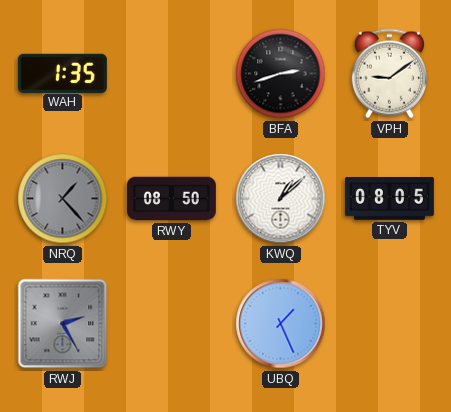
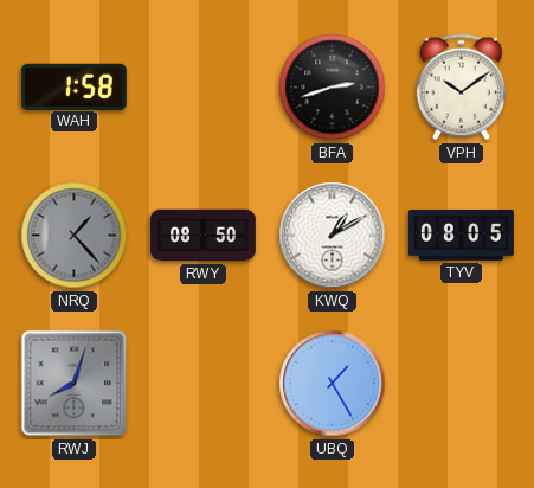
WAH: 1:35 -> 1:58
VPH: 9:09 -> 10:09
KWQ: 1:08 -> 1:10
RWJ: 2:25 -> 8:03
UBQ: 1:26 -> 1:25
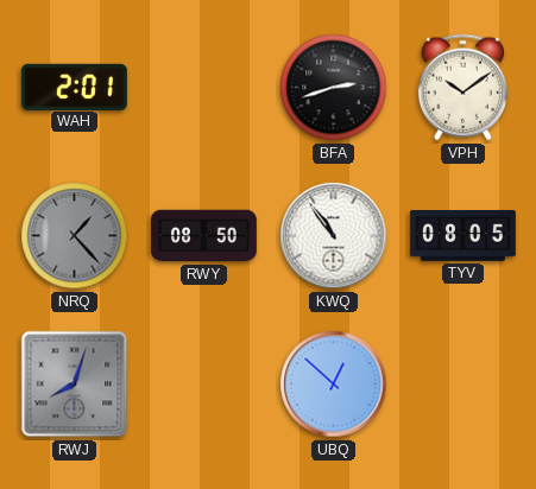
WAH: 1:58 -> 2:01
KWQ: 1:10 -> 10:54
UBQ: 1:25 -> 12:52
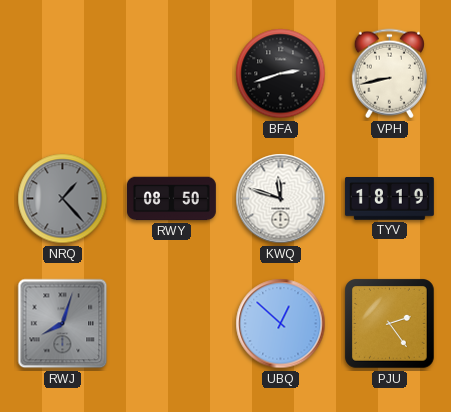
WAH: 2:01 -> none
VPH: 10:09 -> 8:43
KWQ: 10:54 -> 11:48
TYV: 08:05 -> 18:19
PJU: none -> 2:24
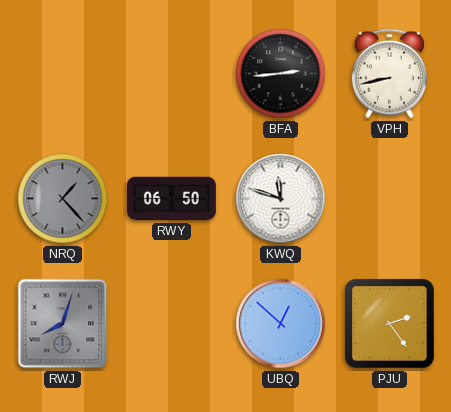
BFA: 2:42 -> 2:44
RWY: 08:50 -> 06:50
TYV: 18:19 -> none
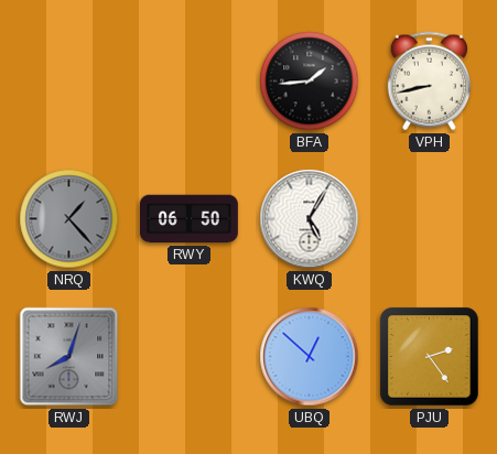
BFA: 2:44 -> 1:44
KWQ: 11:48 -> 5:05
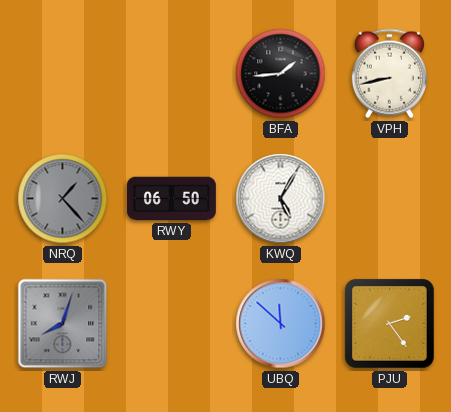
UBQ: 12:52 -> 11:52
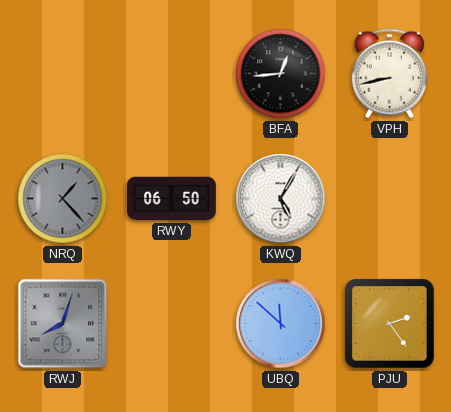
BFA: 1:44 -> 12:44
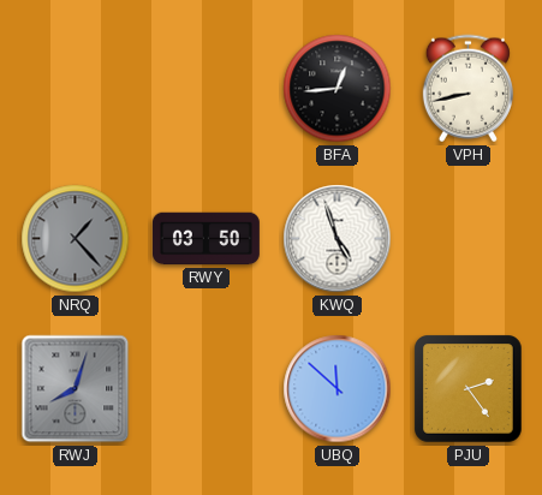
RWY: 06:50 -> 03:50
KWQ: 5:05 -> 4:57
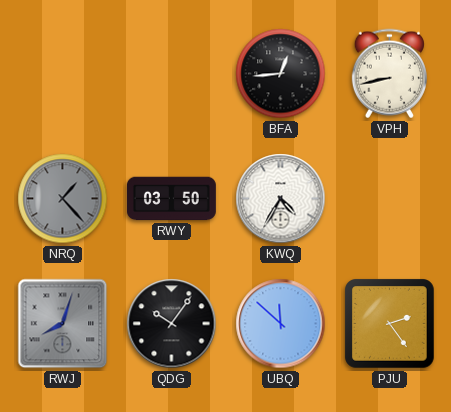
KWQ: 4:57 -> 4:35
QDG: none -> 10:06
